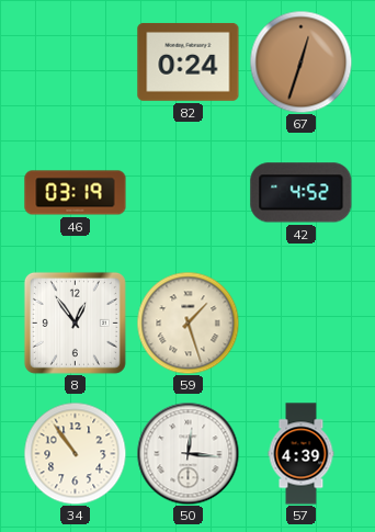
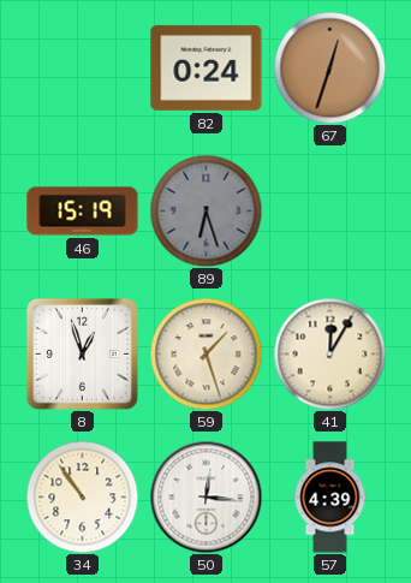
46: 03:19 -> 15:19
89: none -> 6:27
42: 4:52 -> none
8: 12:54 -> 12:57
41: none -> 12:05
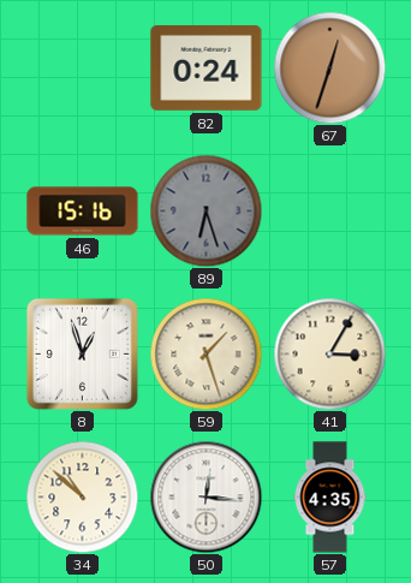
46: 15:19 -> 15:16
41: 12:05 -> 3:05
34: 10:54 -> 10:52
57: 4:39 -> 4:35
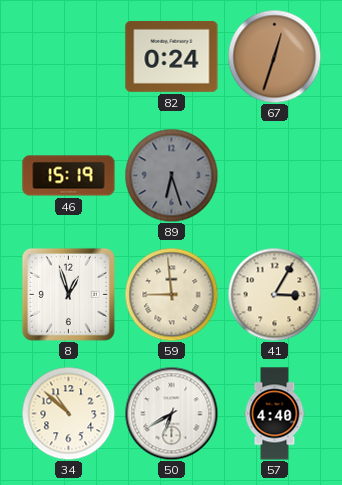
46: 15:16 -> 15:19
59: 1:27 -> 8:59
50: 12:16 -> 6:40
57: 4:35 -> 4:40
